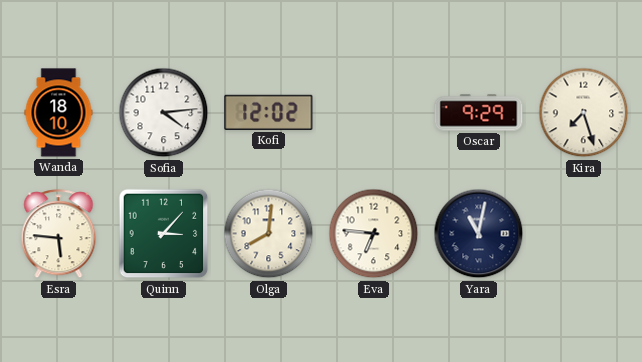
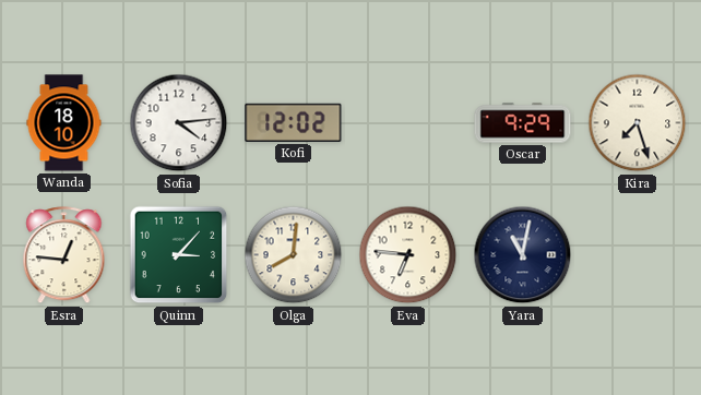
Esra: 5:46 -> 12:46
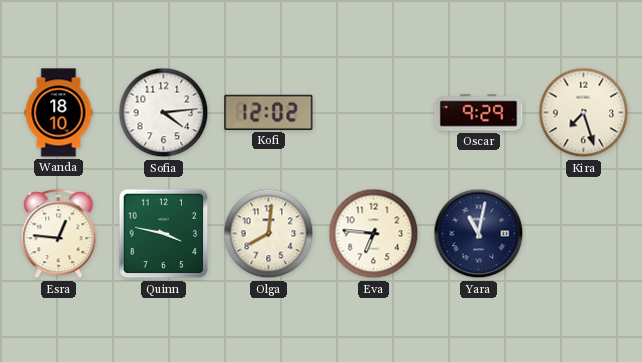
Quinn: 3:07 -> 3:47
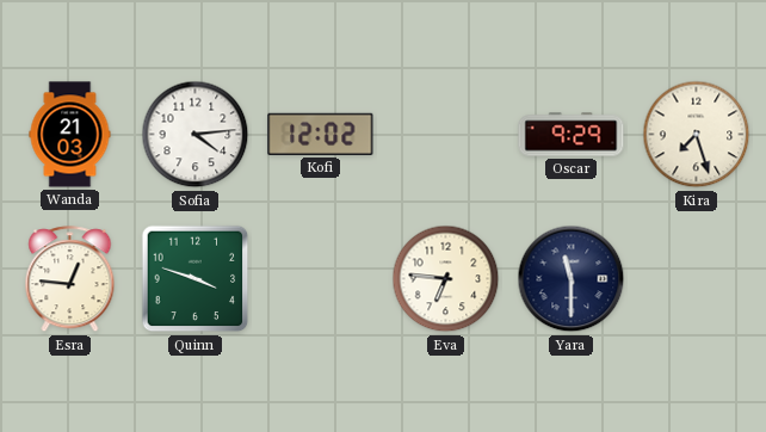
Wanda: 18:10 -> 21:03
Quinn: 3:47 -> 3:48
Olga: 8:01 -> none
Yara: 11:02 -> 11:30
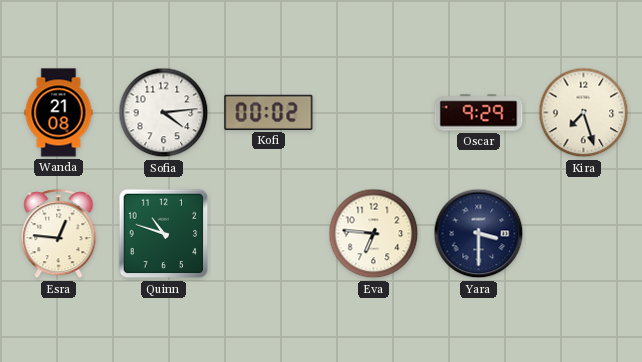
Wanda: 21:03 -> 21:08
Kofi: 12:02 -> 00:02
Quinn: 3:48 -> 10:48
Yara: 11:30 -> 3:30
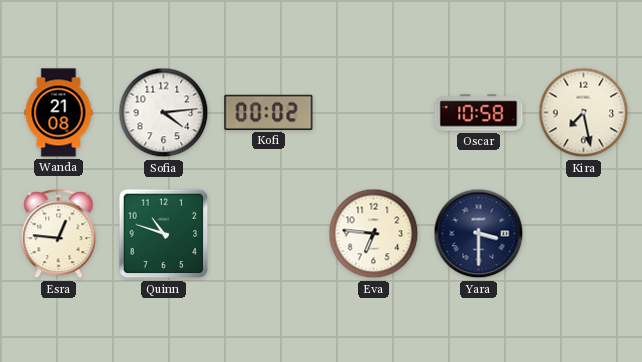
Oscar: 9:29 -> 10:58
Kira: 7:27 -> 7:28
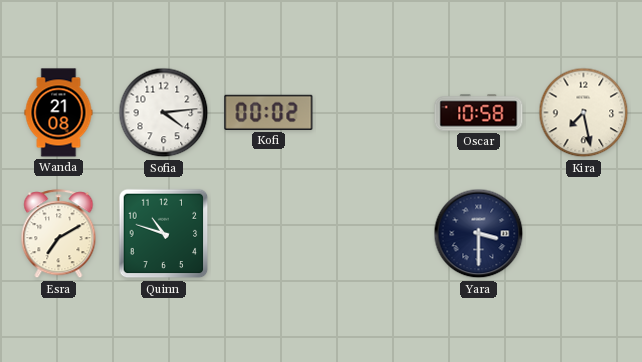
Esra: 12:46 -> 7:10
Eva: 6:46 -> none
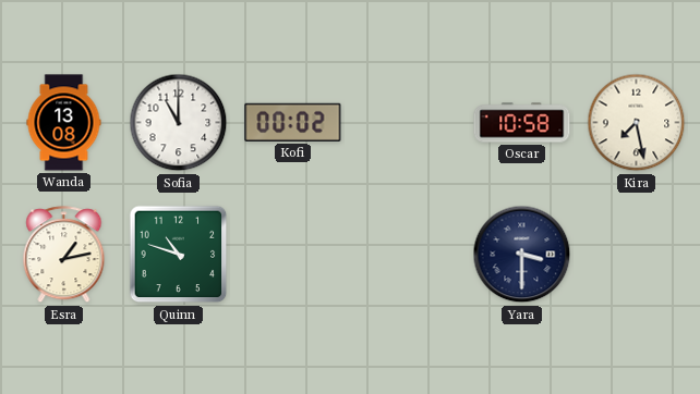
Wanda: 21:08 -> 13:08
Sofia: 4:14 -> 11:00
Esra: 7:10 -> 1:13
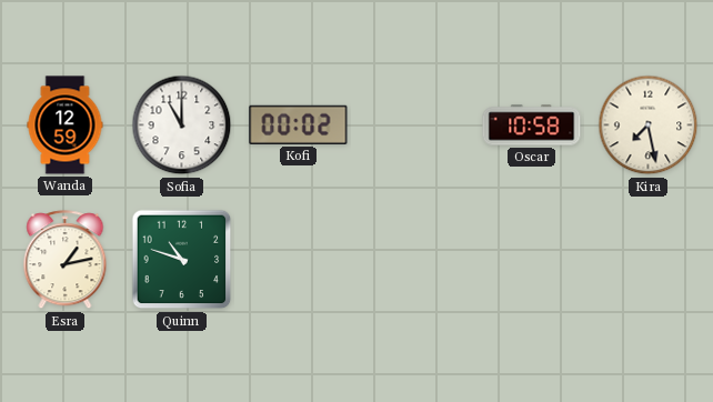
Wanda: 13:08 -> 12:59
Yara: 3:30 -> none
